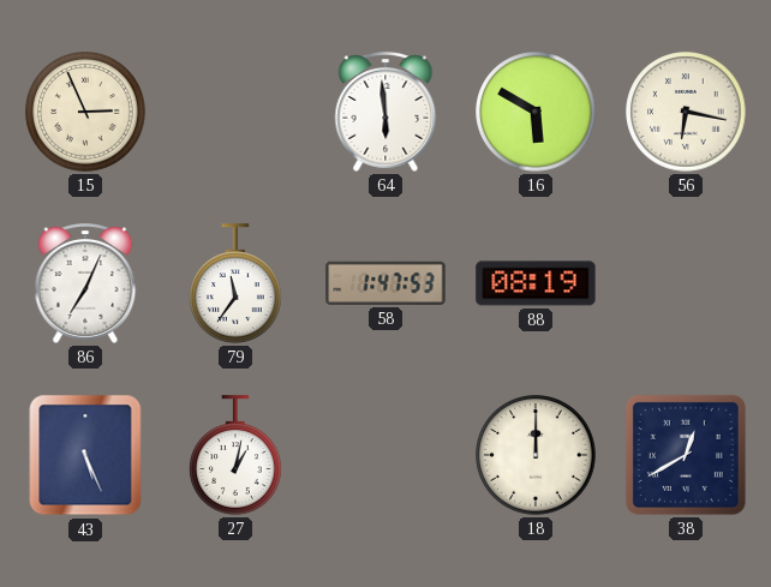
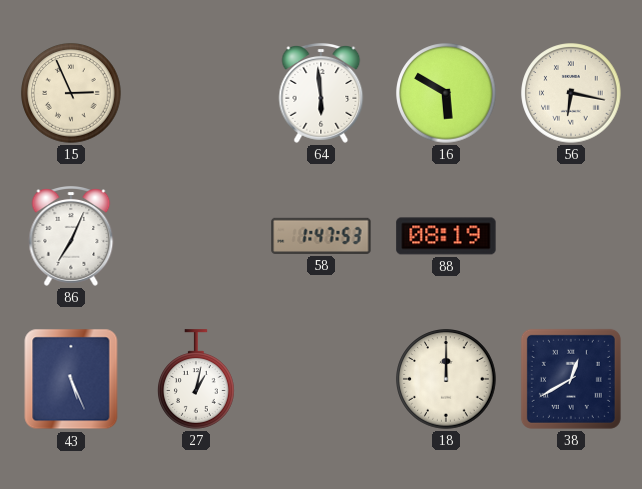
79: 11:36 -> none
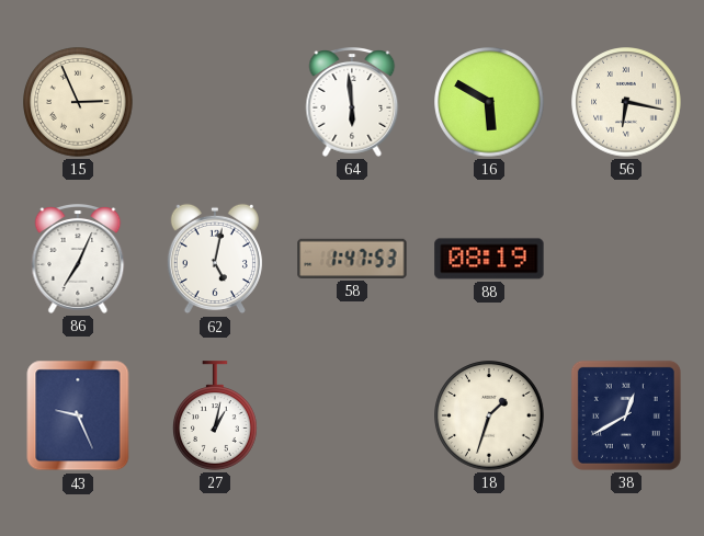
62: none -> 5:02
43: 5:26 -> 9:26
18: 12:00 -> 1:33
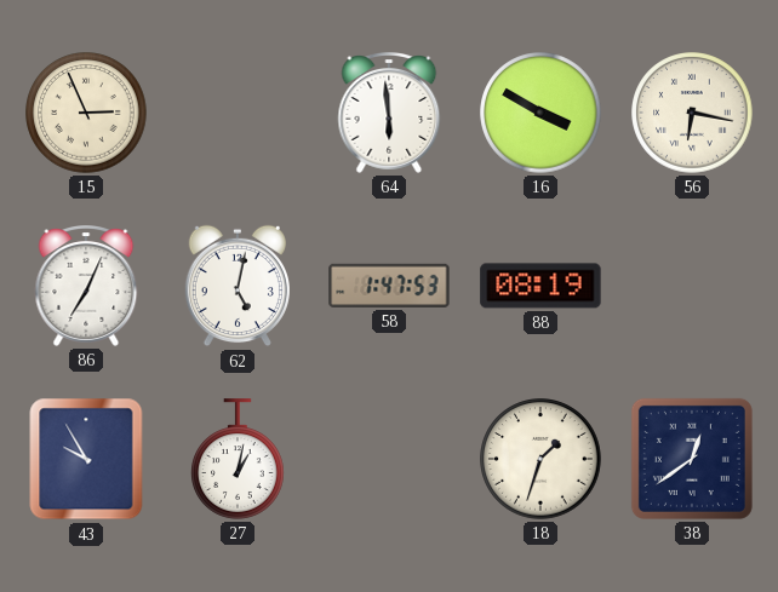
16: 5:50 -> 3:50
43: 9:26 -> 9:55
38: 12:40 -> 12:39
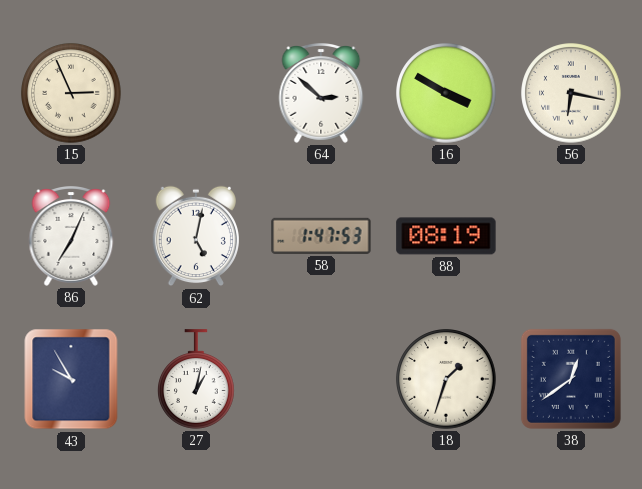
64: 5:59 -> 2:52
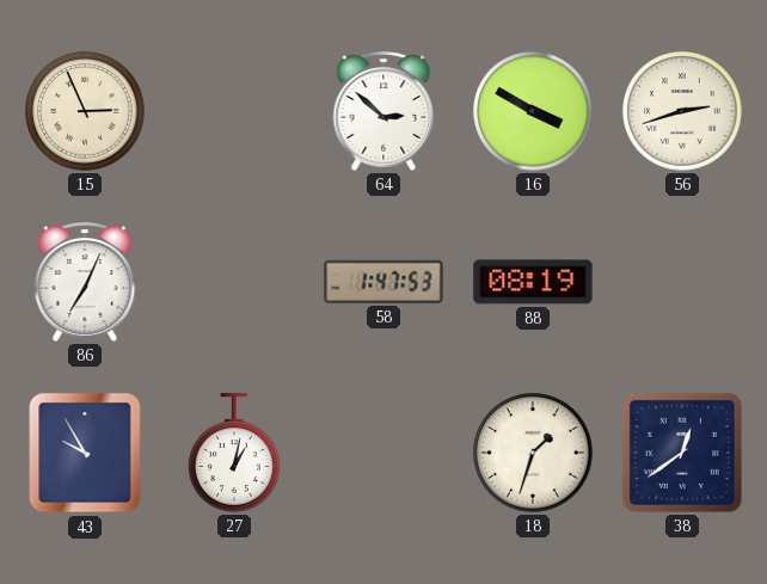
56: 6:17 -> 2:42
62: 5:02 -> none
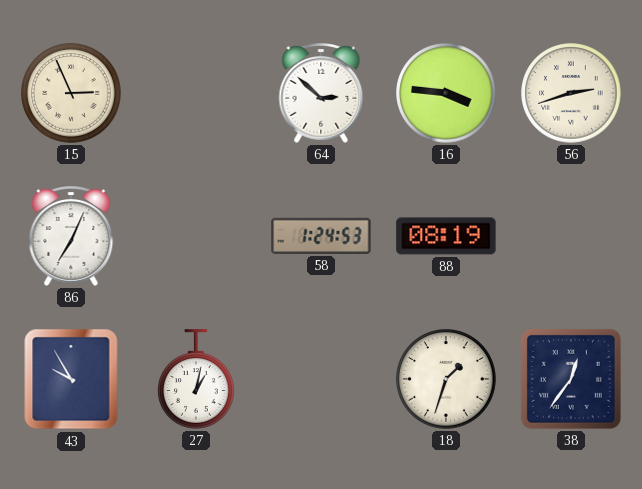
16: 3:50 -> 3:46
58: 1:47 -> 1:24
38: 12:39 -> 12:36
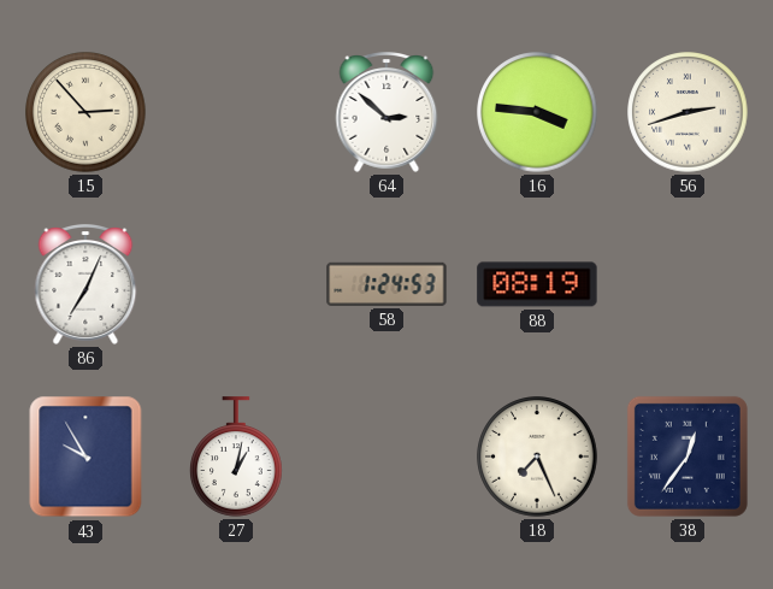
15: 2:56 -> 2:53
18: 1:33 -> 7:26
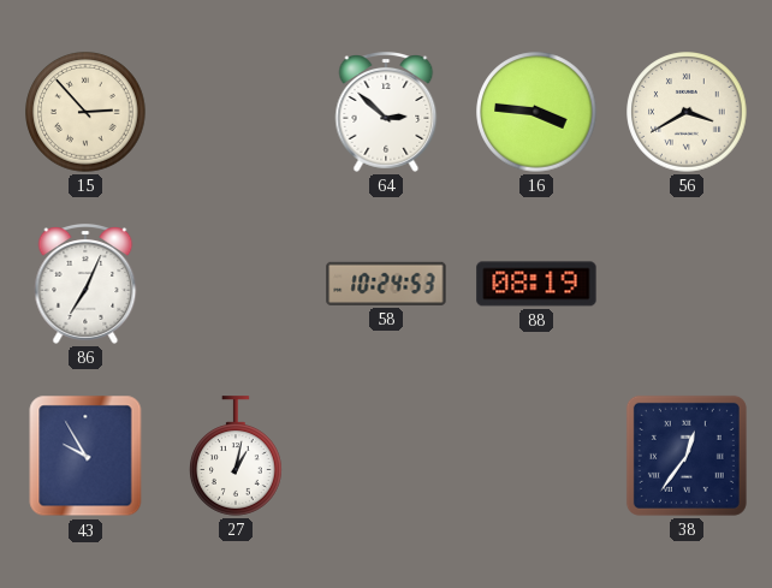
56: 2:42 -> 3:40
58: 1:24 -> 10:24
18: 7:26 -> none
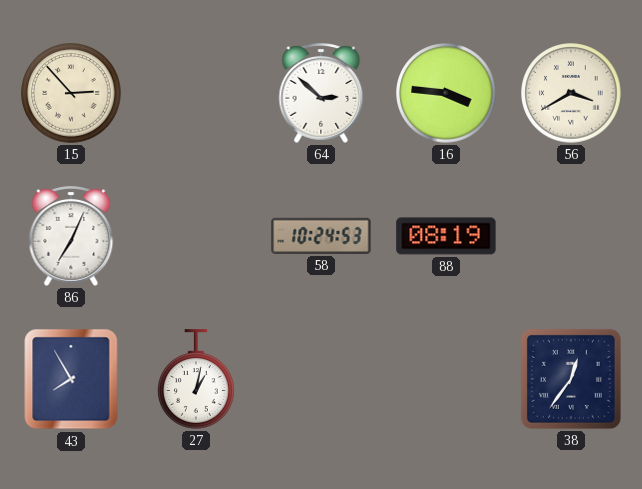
43: 9:55 -> 7:55
